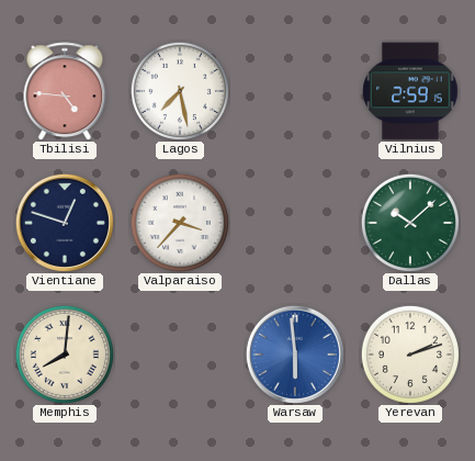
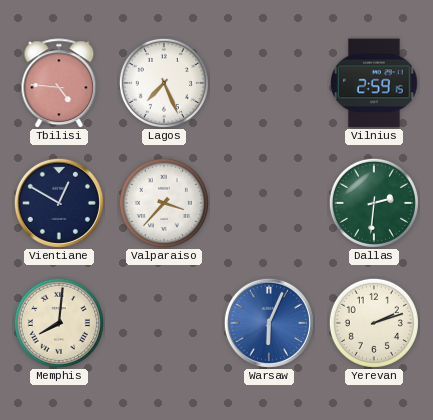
Lagos: 7:28 -> 7:26
Vientiane: 12:48 -> 12:50
Dallas: 10:08 -> 2:31
Warsaw: 5:59 -> 6:04
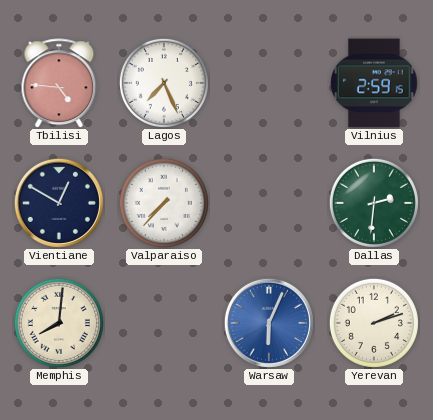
Valparaiso: 3:37 -> 7:37
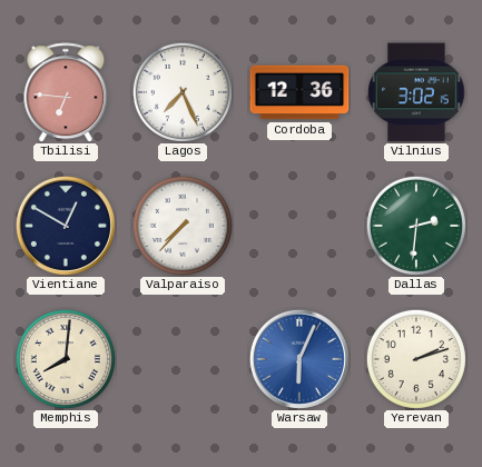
Tbilisi: 4:46 -> 6:46
Cordoba: none -> 12:36
Vilnius: 2:59 -> 3:02
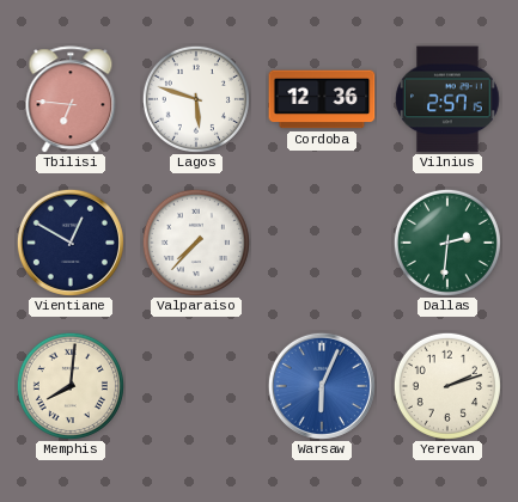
Lagos: 7:26 -> 5:48
Vilnius: 3:02 -> 2:57
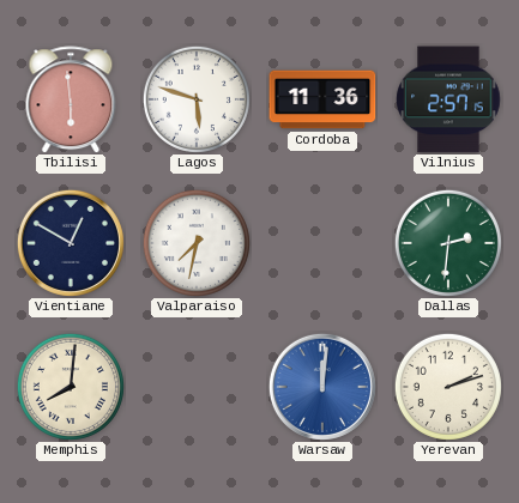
Tbilisi: 6:46 -> 5:59
Cordoba: 12:36 -> 11:36
Valparaiso: 7:37 -> 7:32
Warsaw: 6:04 -> 12:01
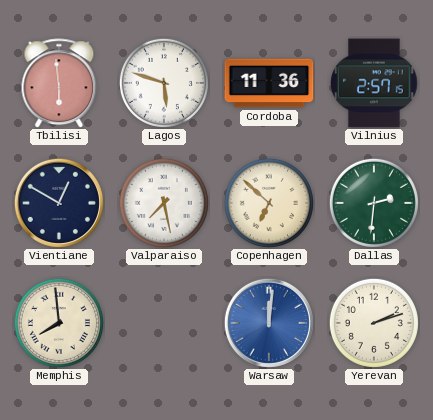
Valparaiso: 7:32 -> 7:28
Copenhagen: none -> 6:52
Memphis: 8:01 -> 7:59
